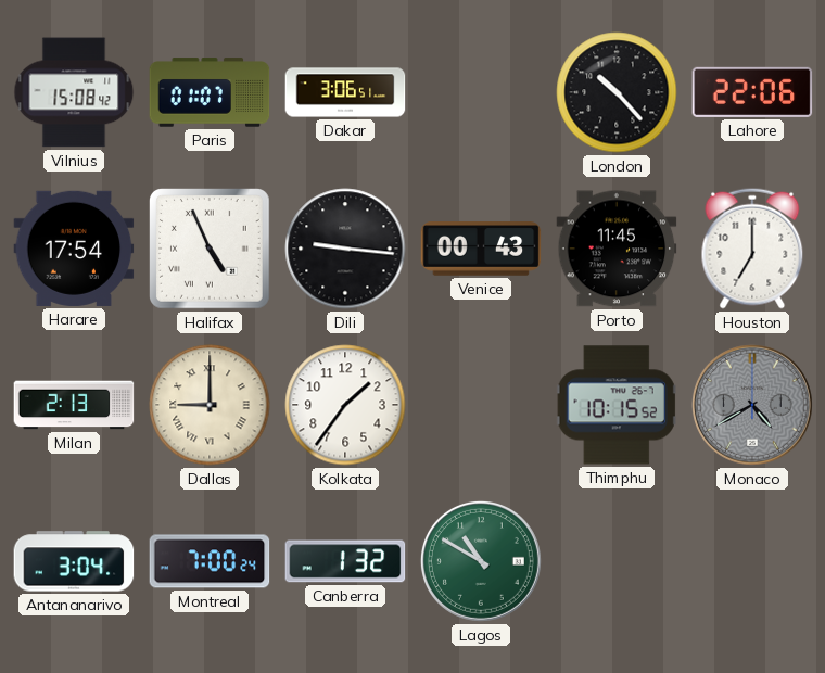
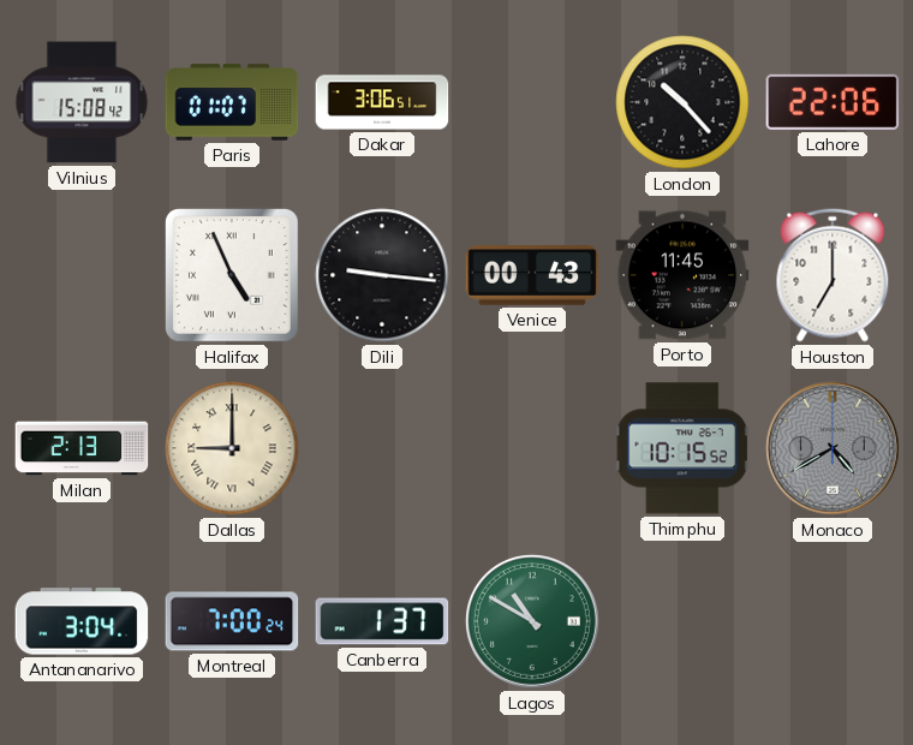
Harare: 17:54 -> none
Kolkata: 1:36 -> none
Canberra: 1:32 -> 1:37
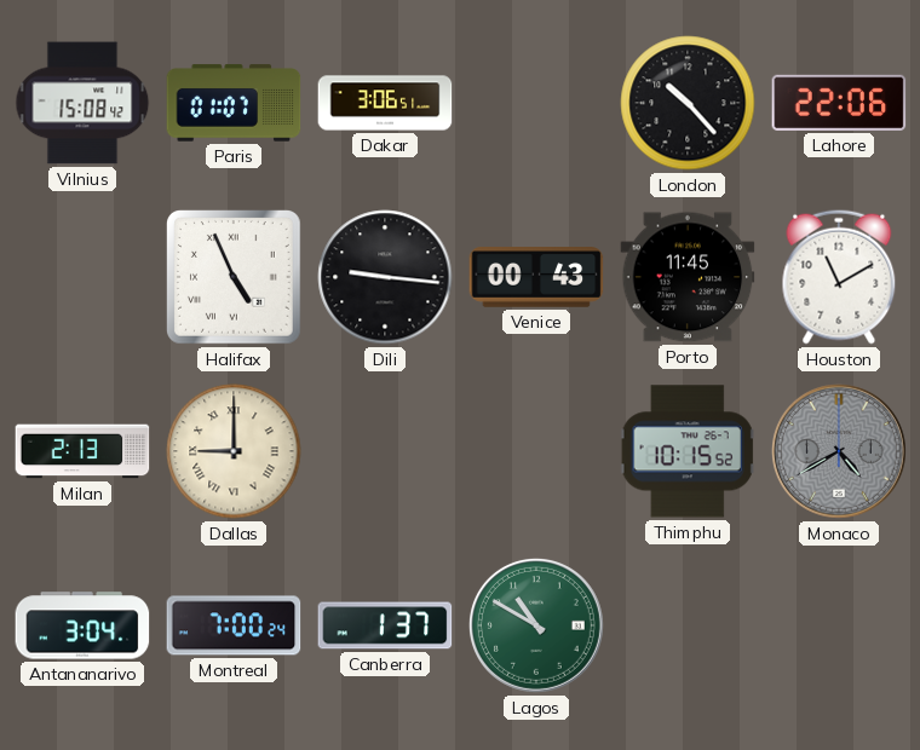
Houston: 7:00 -> 11:10
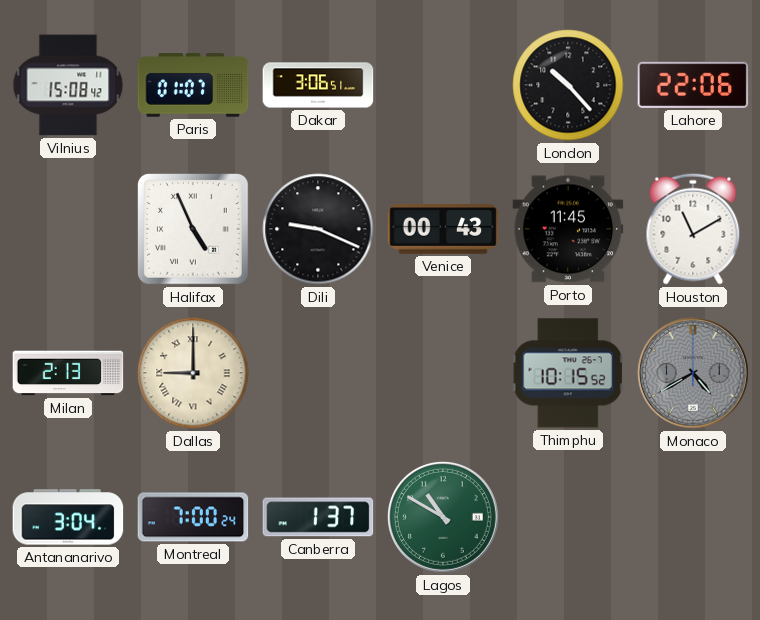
Dili: 9:16 -> 9:19
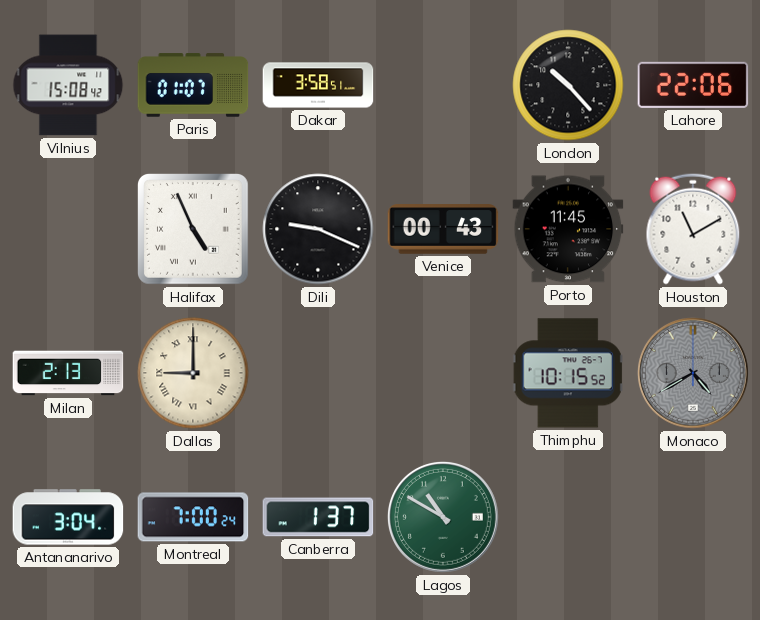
Dakar: 3:06 -> 3:58
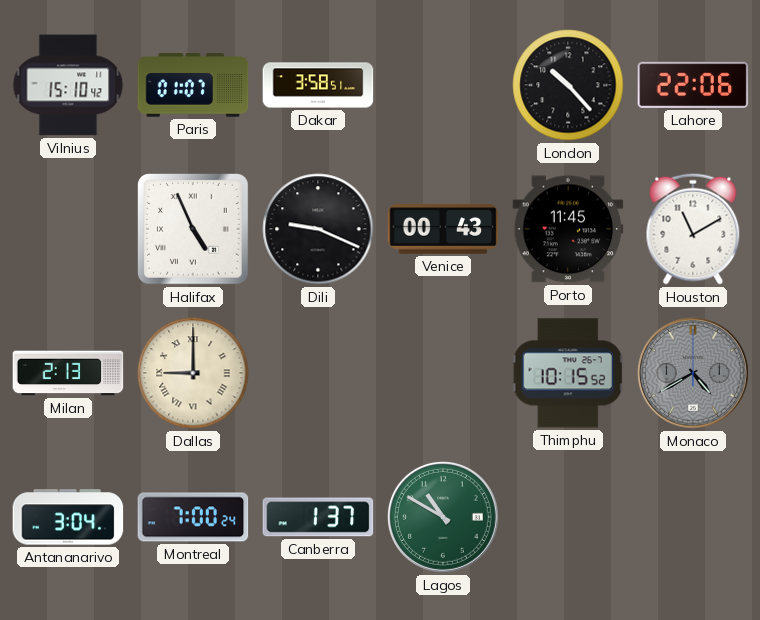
Vilnius: 15:08 -> 15:10
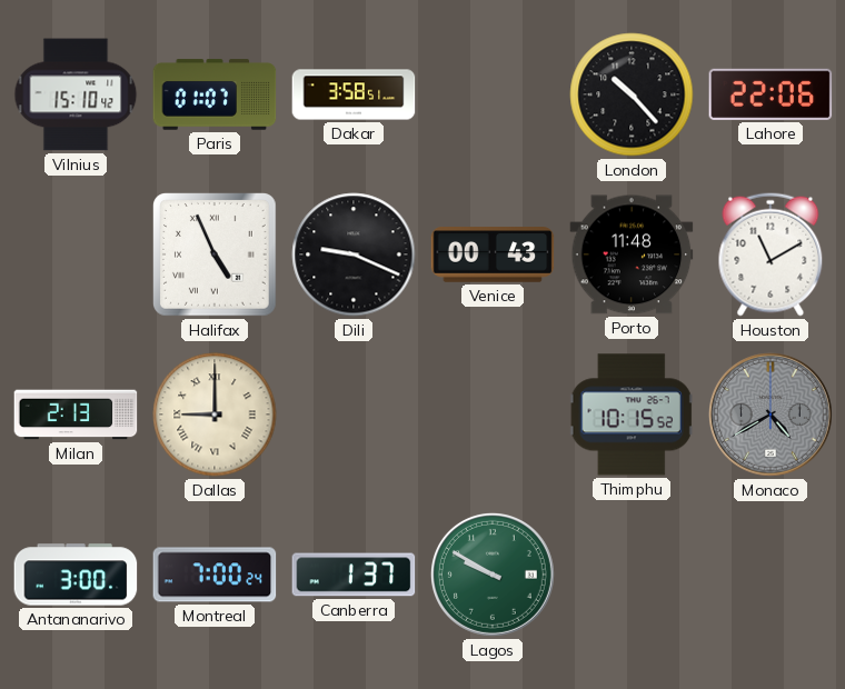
Porto: 11:45 -> 11:48
Antananarivo: 3:04 -> 3:00
Lagos: 10:50 -> 9:50
